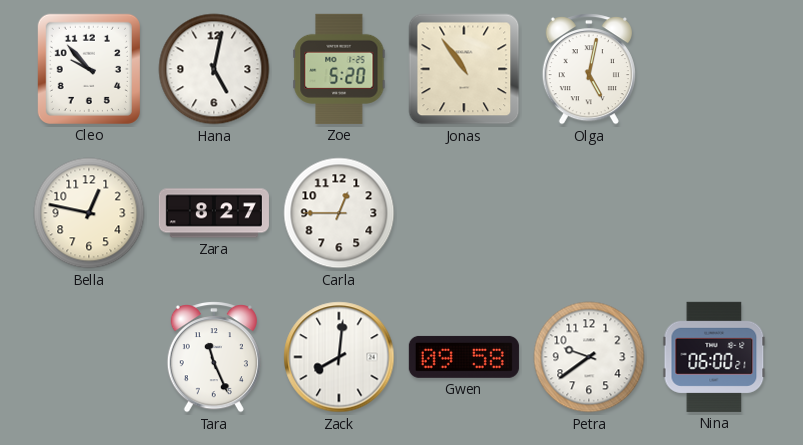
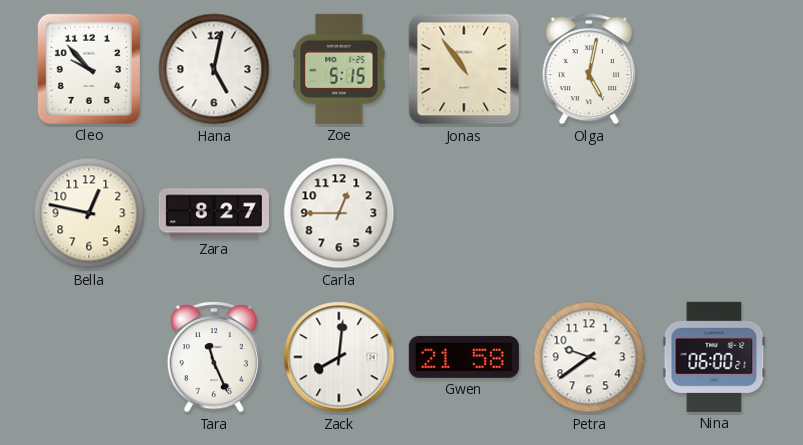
Zoe: 5:20 -> 5:15
Gwen: 09:58 -> 21:58
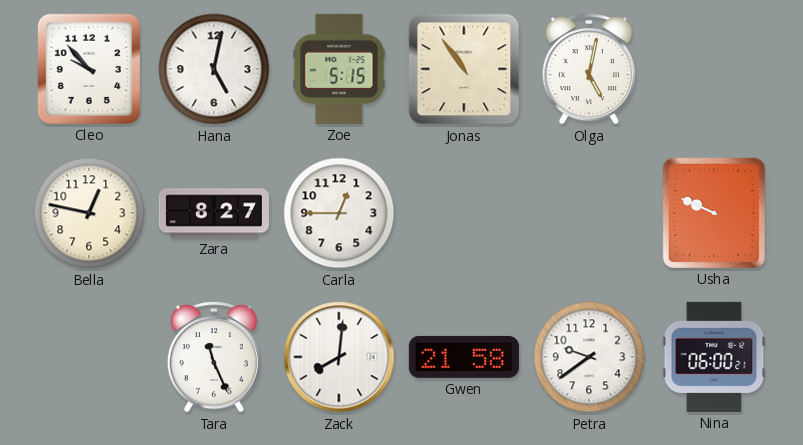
Usha: none -> 9:49
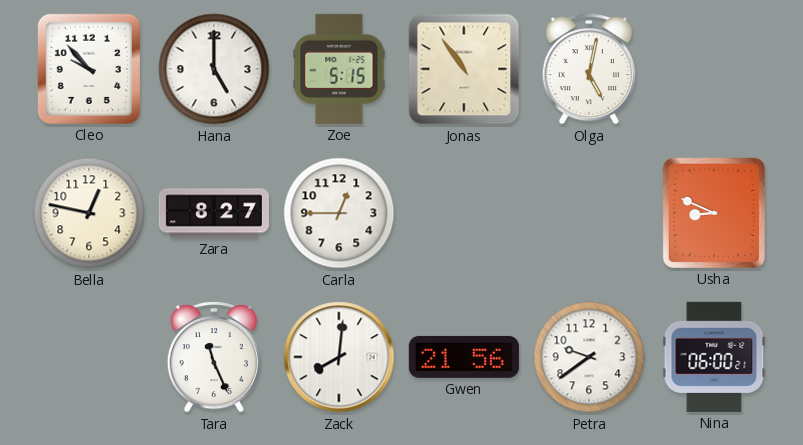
Hana: 5:02 -> 5:00
Usha: 9:49 -> 8:49
Gwen: 21:58 -> 21:56
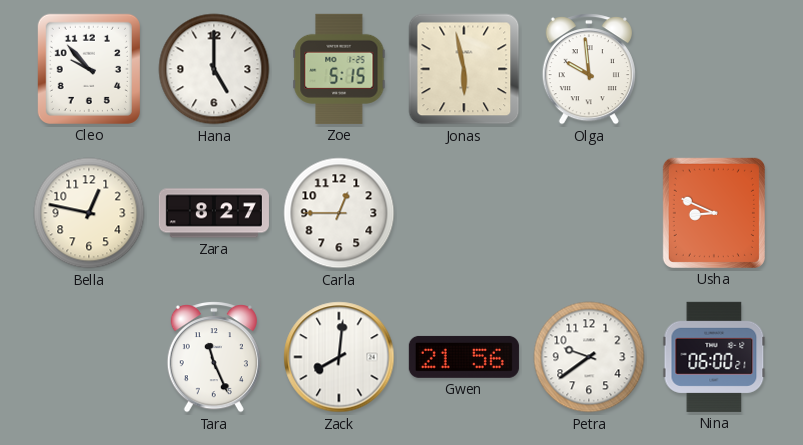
Jonas: 10:54 -> 5:58
Olga: 5:02 -> 9:59
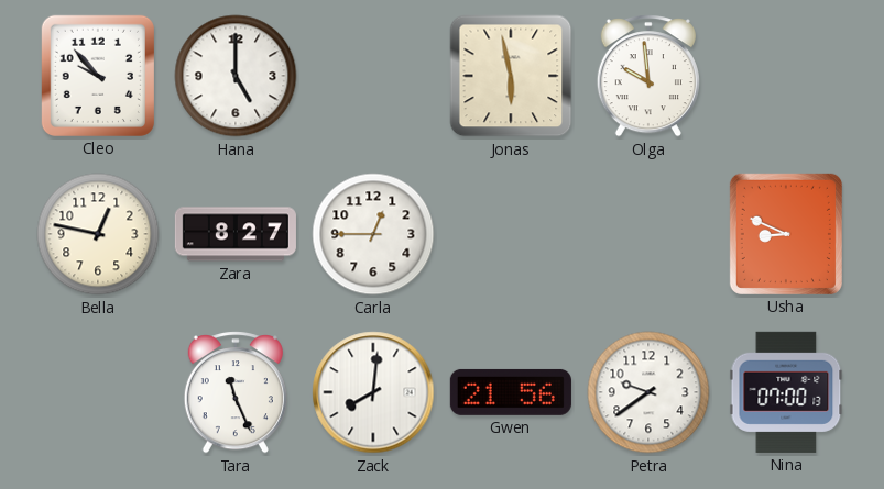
Zoe: 5:15 -> none
Nina: 06:00 -> 07:00
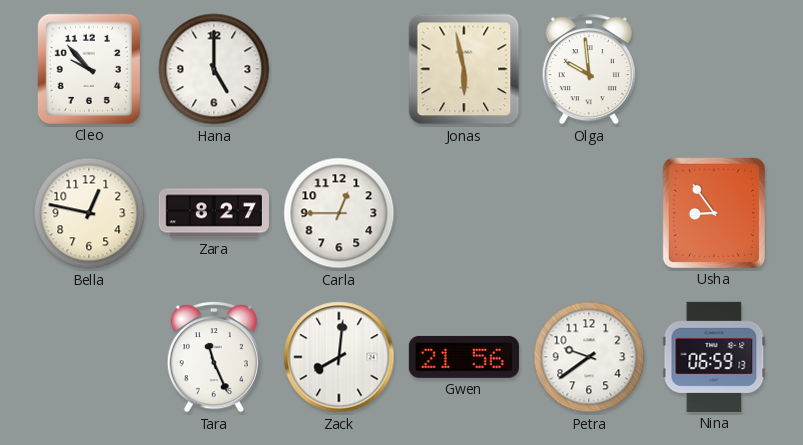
Usha: 8:49 -> 8:54
Nina: 07:00 -> 06:59
